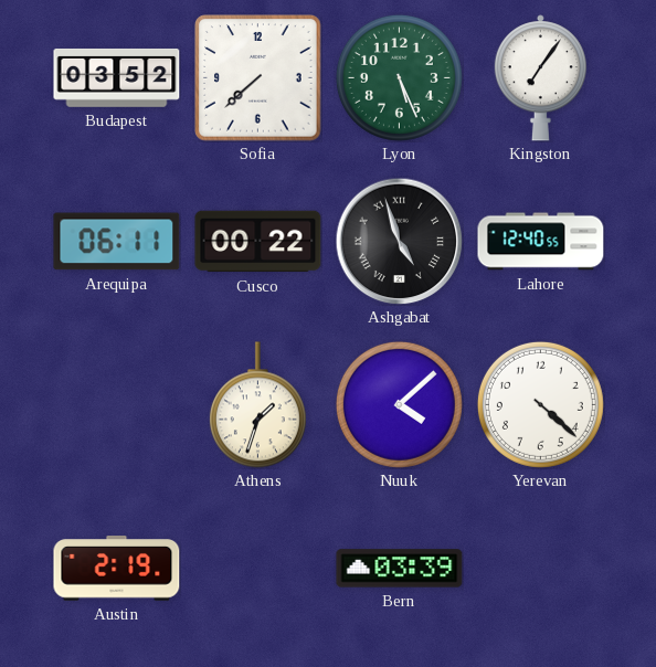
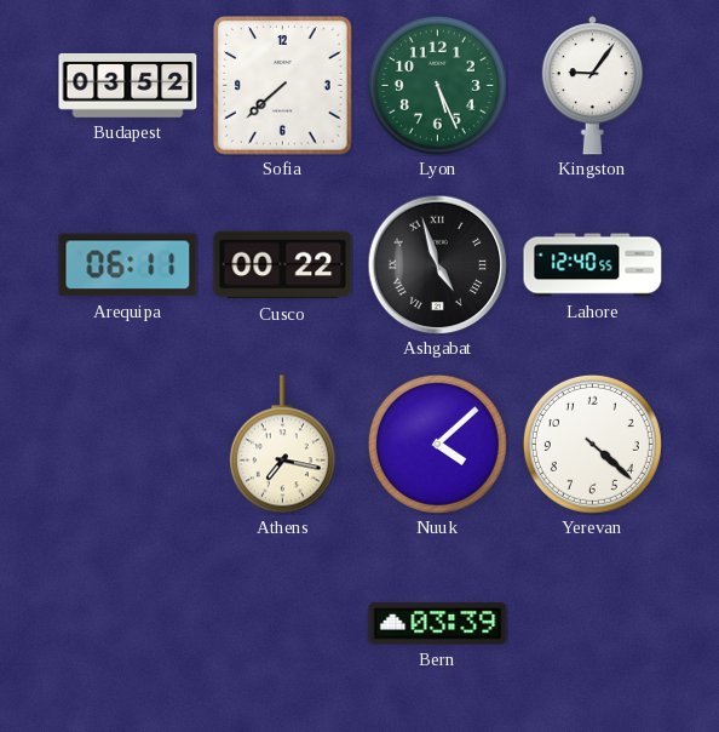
Kingston: 7:06 -> 9:06
Athens: 1:33 -> 7:17
Austin: 2:19 -> none
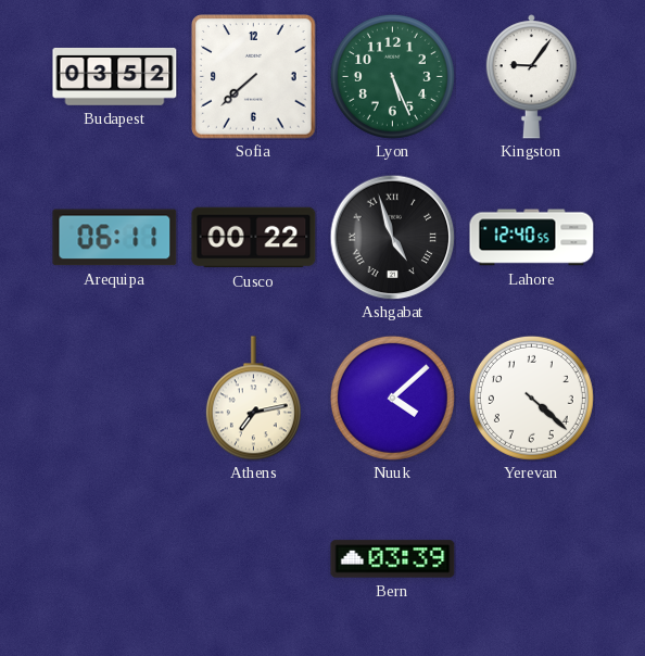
Athens: 7:17 -> 7:13
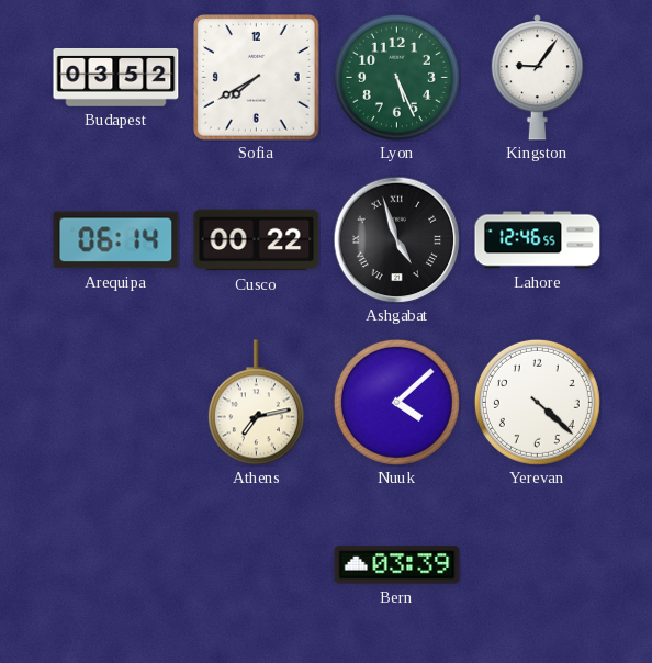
Sofia: 7:38 -> 7:40
Arequipa: 06:11 -> 06:14
Lahore: 12:40 -> 12:46
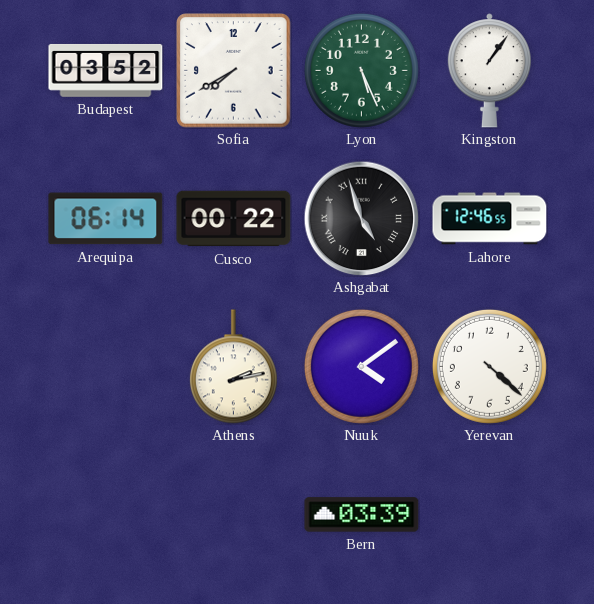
Kingston: 9:06 -> 1:06
Athens: 7:13 -> 2:13
Nuuk: 4:08 -> 4:09
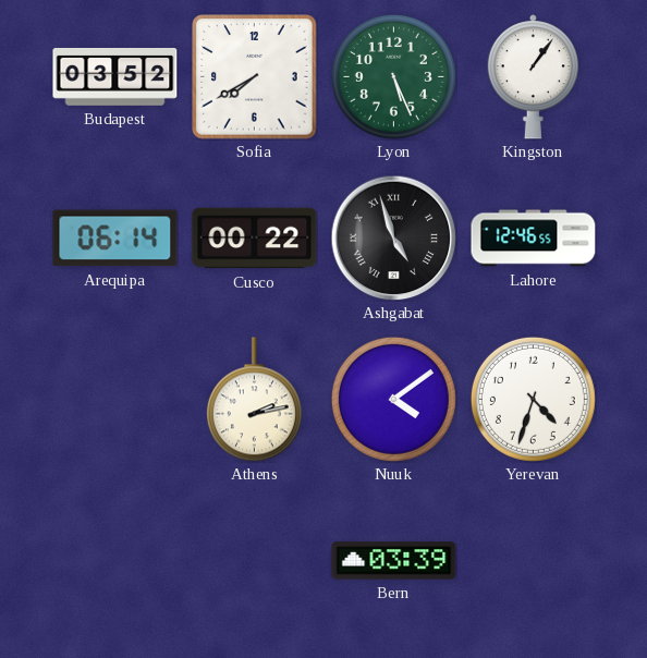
Yerevan: 4:22 -> 4:33
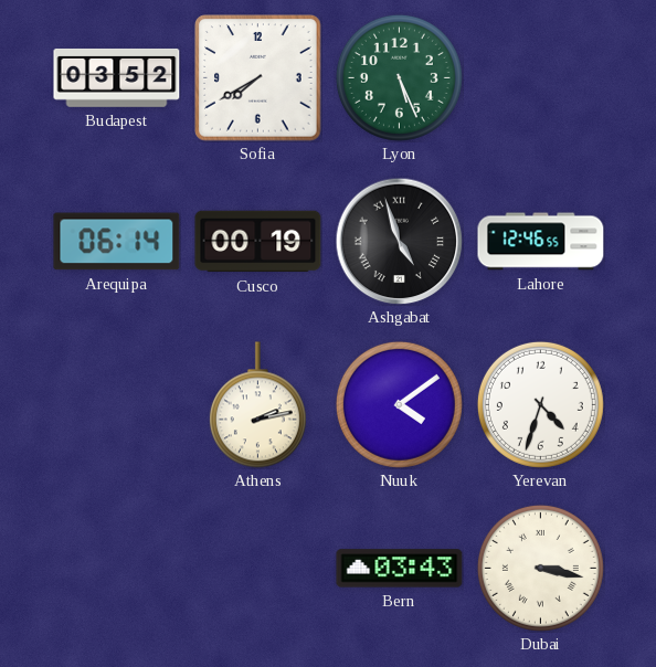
Kingston: 1:06 -> none
Cusco: 00:22 -> 00:19
Bern: 03:39 -> 03:43
Dubai: none -> 3:17
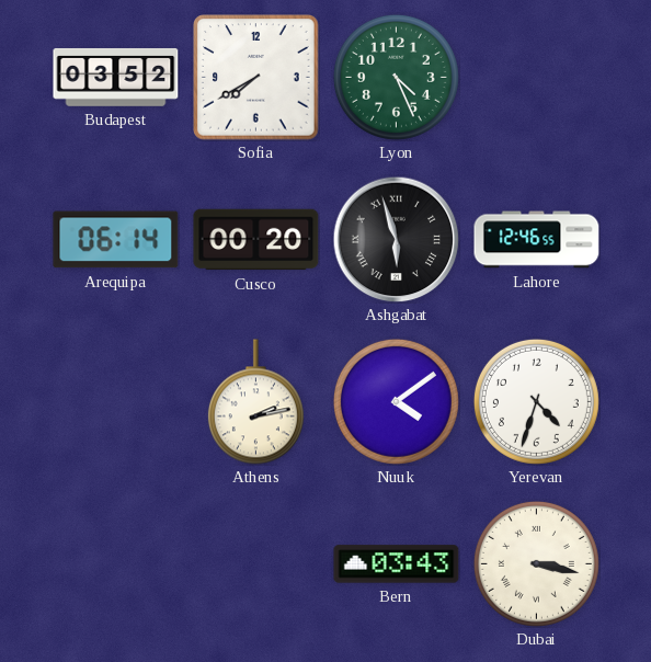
Lyon: 5:26 -> 4:26
Cusco: 00:19 -> 00:20
Ashgabat: 4:57 -> 5:57
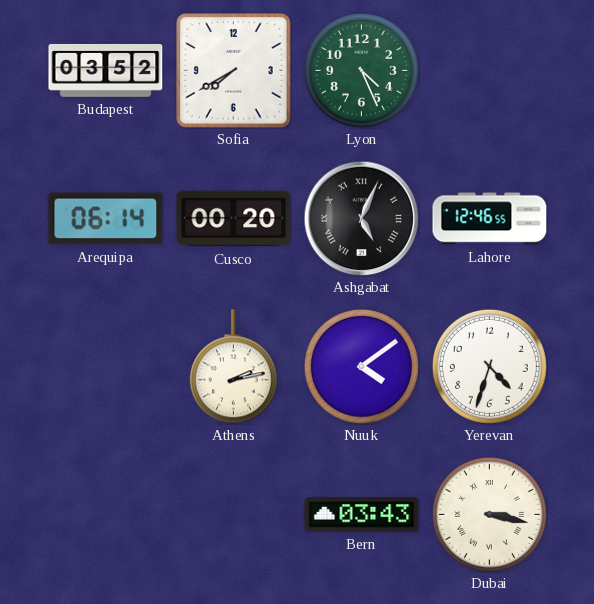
Ashgabat: 5:57 -> 5:04
